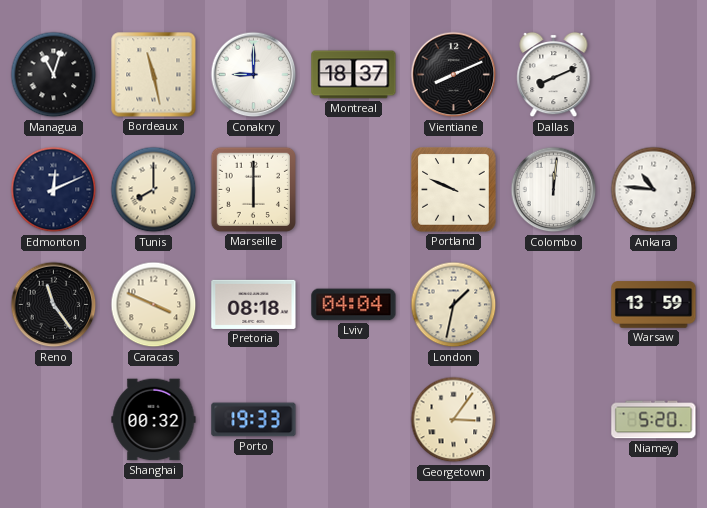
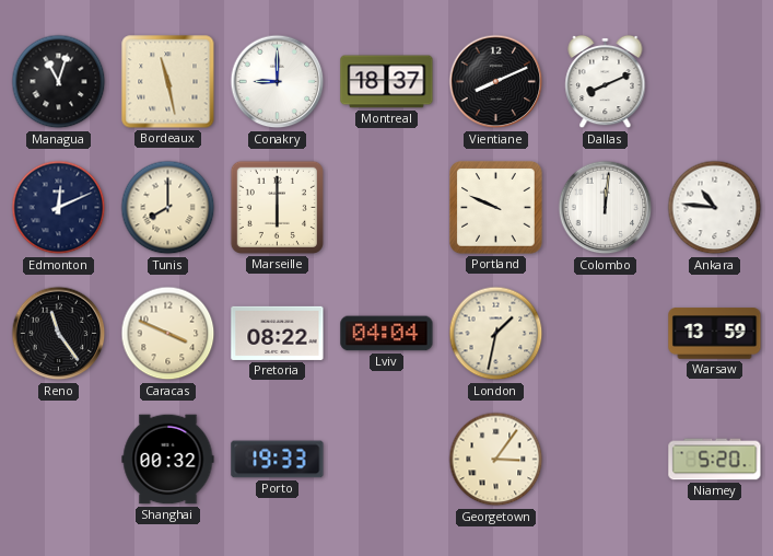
Pretoria: 08:18 -> 08:22
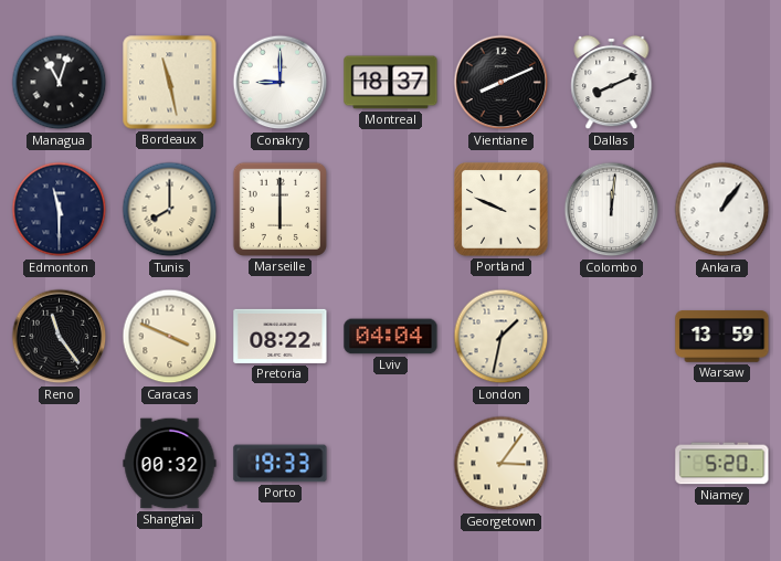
Edmonton: 12:11 -> 11:30
Ankara: 10:46 -> 1:06
